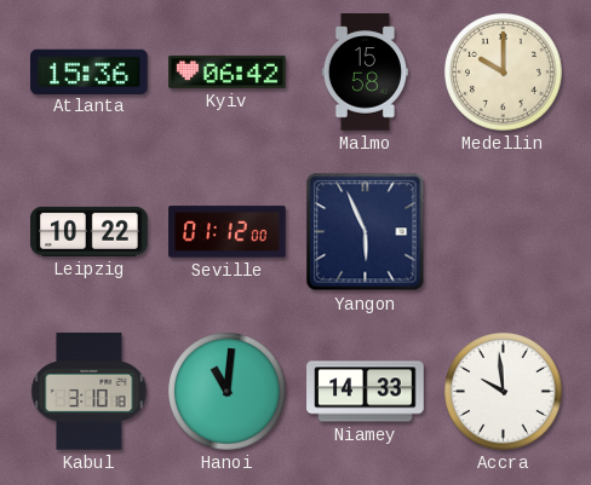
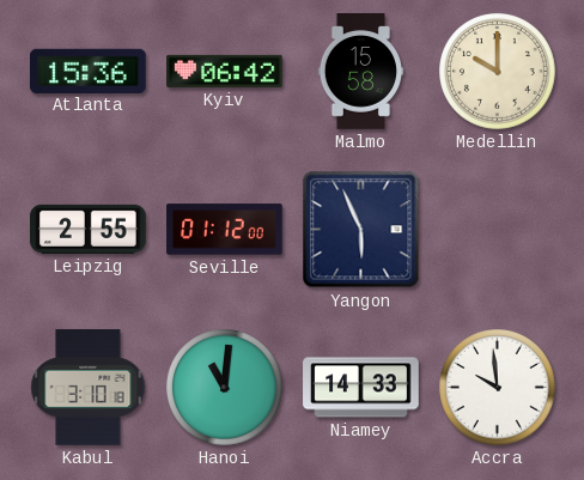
Leipzig: 10:22 -> 2:55
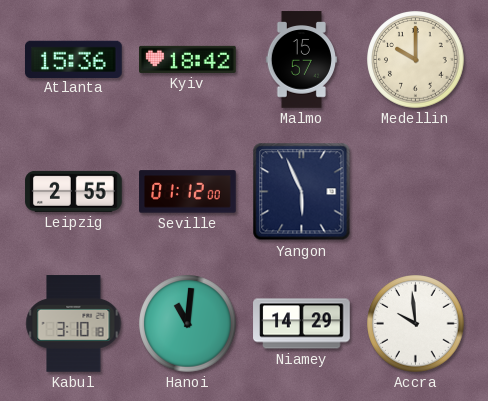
Kyiv: 06:42 -> 18:42
Malmo: 15:58 -> 15:57
Niamey: 14:33 -> 14:29
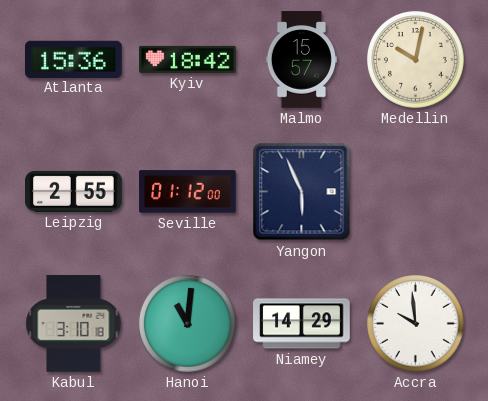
Medellin: 10:00 -> 10:02
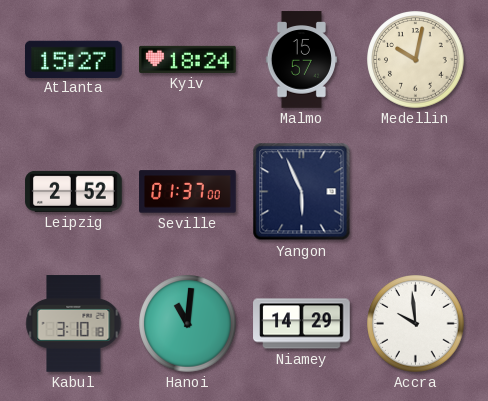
Atlanta: 15:36 -> 15:27
Kyiv: 18:42 -> 18:24
Leipzig: 2:55 -> 2:52
Seville: 01:12 -> 01:37
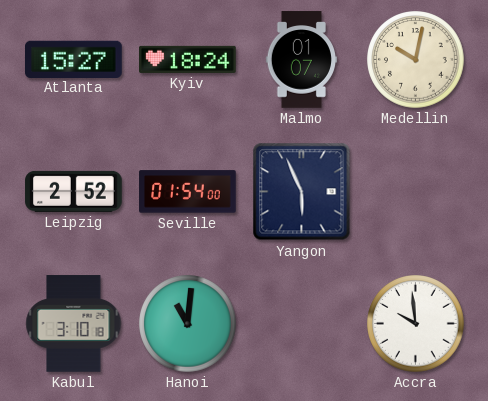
Malmo: 15:57 -> 01:07
Seville: 01:37 -> 01:54
Niamey: 14:29 -> none
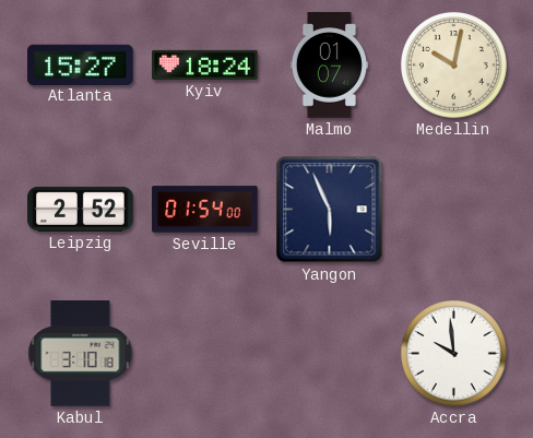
Hanoi: 11:01 -> none
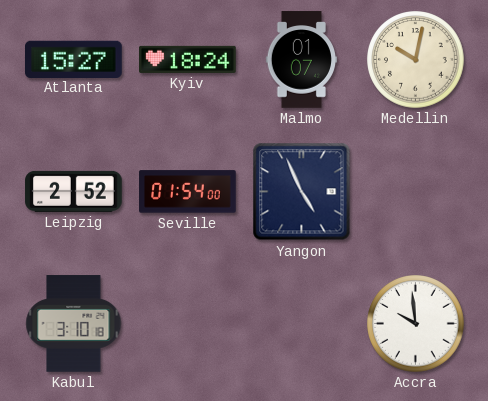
Yangon: 5:56 -> 4:56
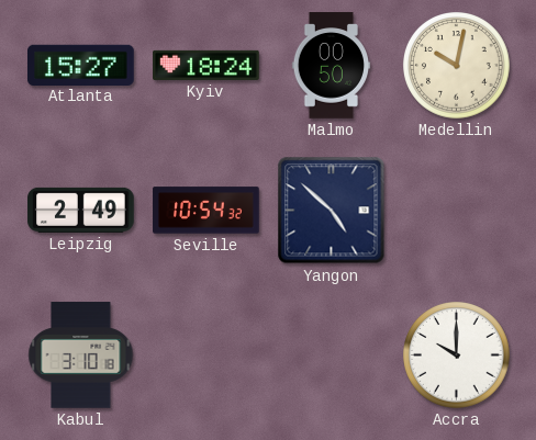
Malmo: 01:07 -> 00:50
Leipzig: 2:52 -> 2:49
Seville: 01:54 -> 10:54
Yangon: 4:56 -> 4:52
Accra: 9:59 -> 10:00
